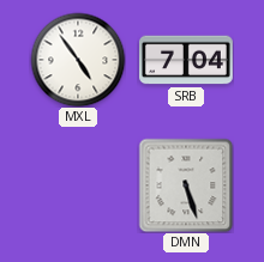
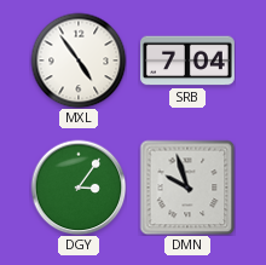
DGY: none -> 3:06
DMN: 5:27 -> 9:57
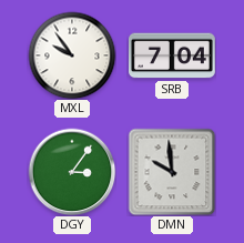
MXL: 4:54 -> 9:54
DMN: 9:57 -> 9:59
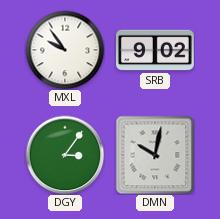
SRB: 7:04 -> 9:02
DMN: 9:59 -> 10:02
